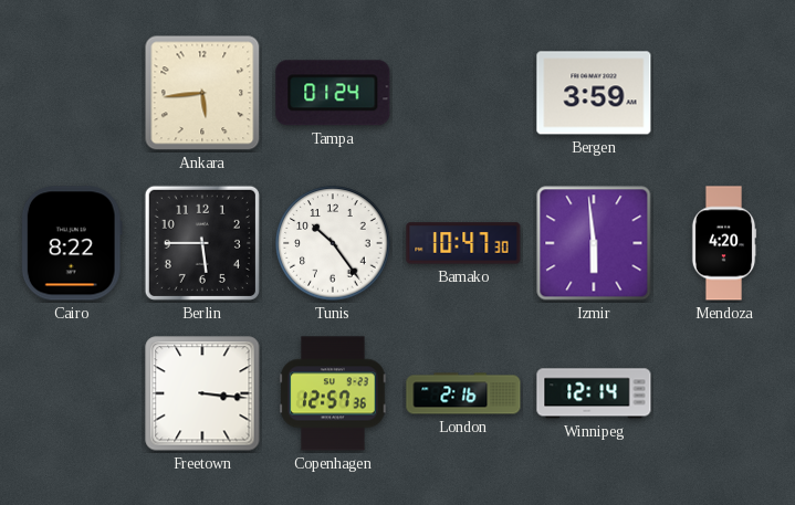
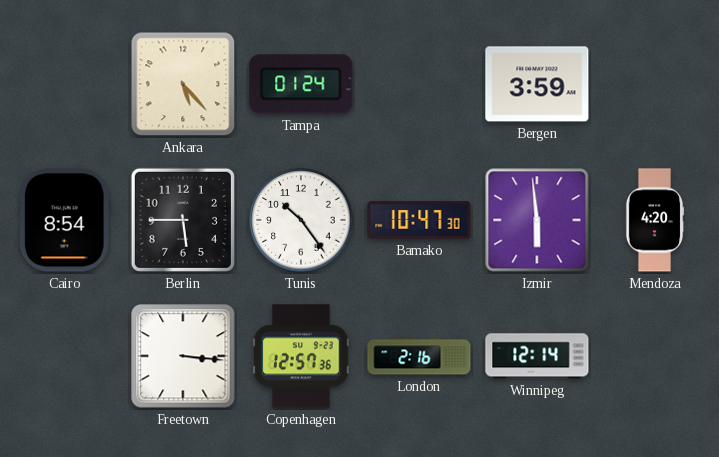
Ankara: 5:44 -> 5:23
Cairo: 8:22 -> 8:54
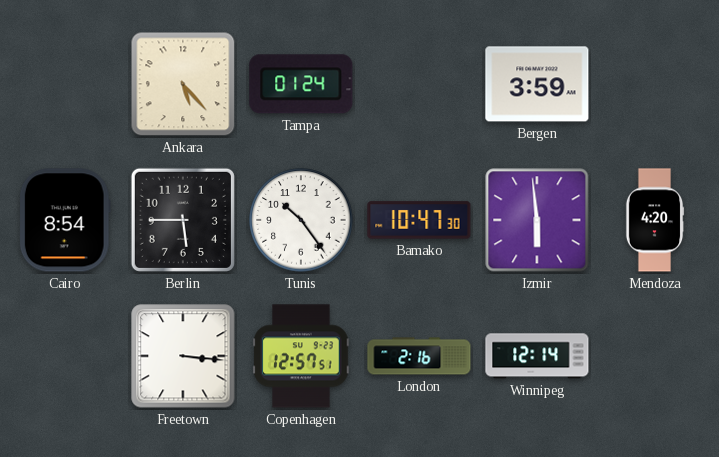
Copenhagen: 12:57:36 -> 12:57:51
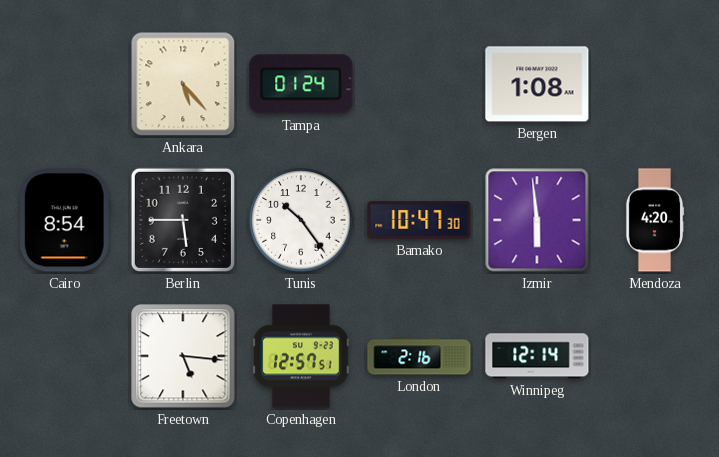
Bergen: 3:59 -> 1:08
Freetown: 3:16 -> 5:16
